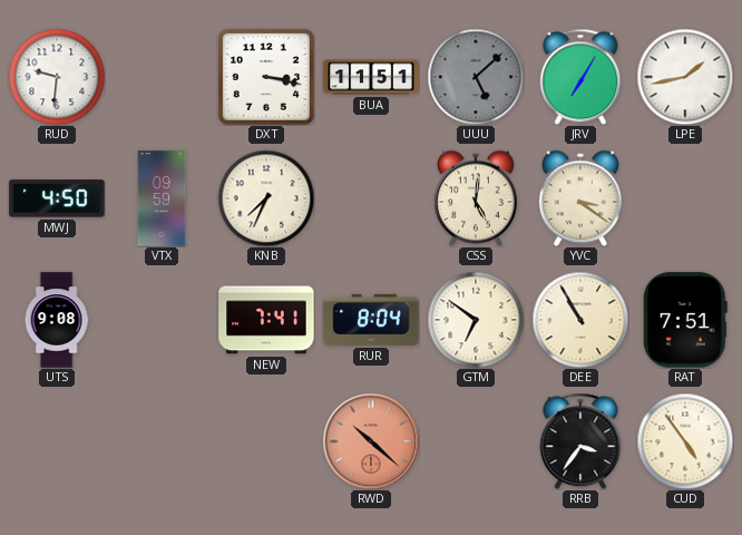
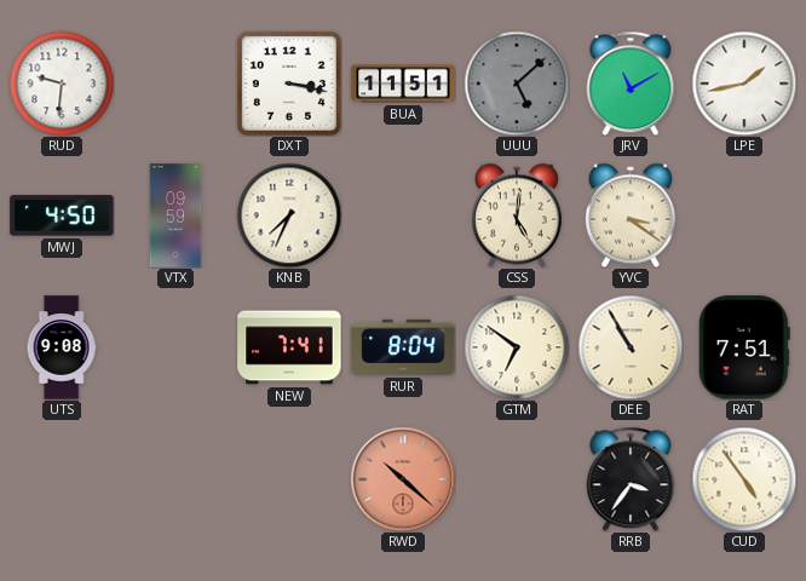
JRV: 7:05 -> 11:10
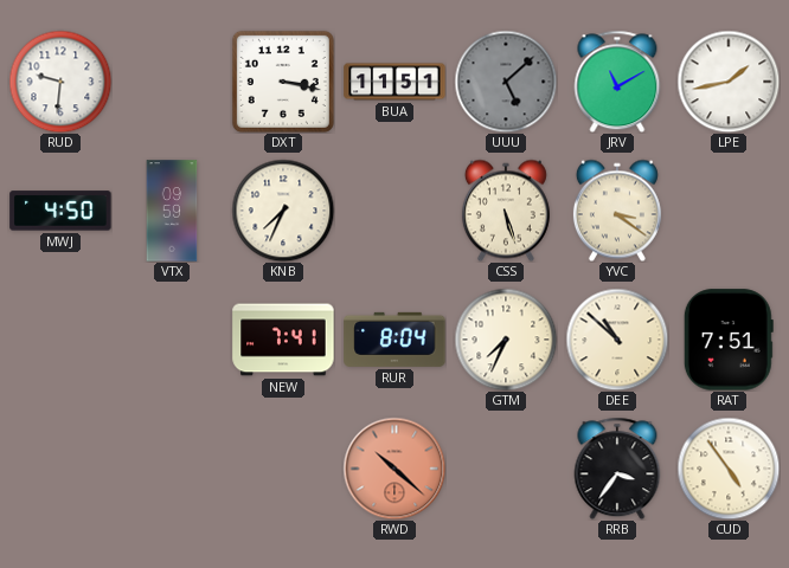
CSS: 5:01 -> 5:27
UTS: 9:08 -> none
GTM: 6:51 -> 7:34
DEE: 10:55 -> 10:52
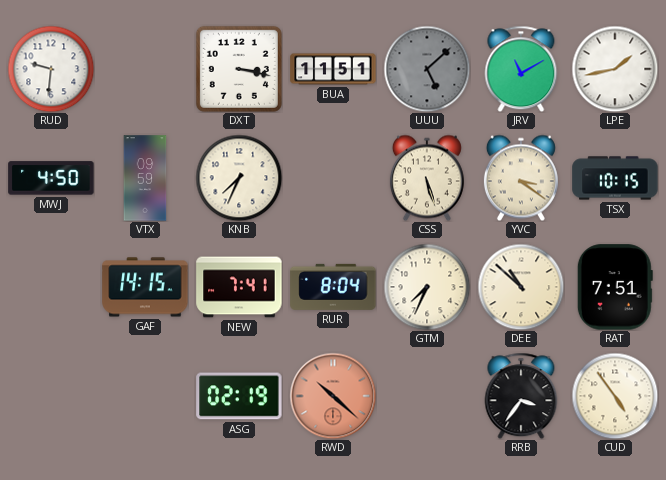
TSX: none -> 10:15
GAF: none -> 14:15
ASG: none -> 02:19
